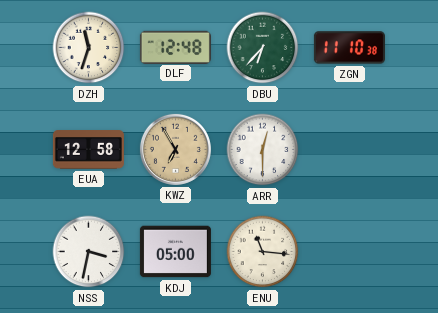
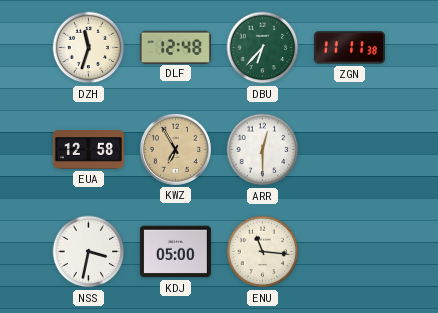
ZGN: 11:10 -> 11:11
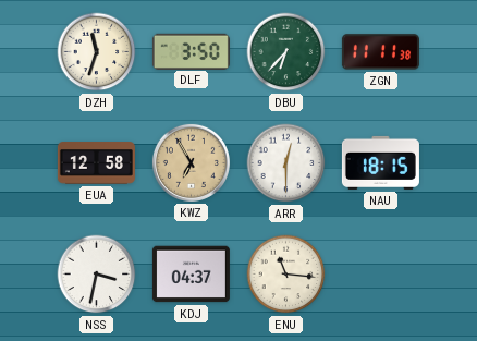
DLF: 12:48 -> 3:50
NAU: none -> 18:15
KDJ: 05:00 -> 04:37
